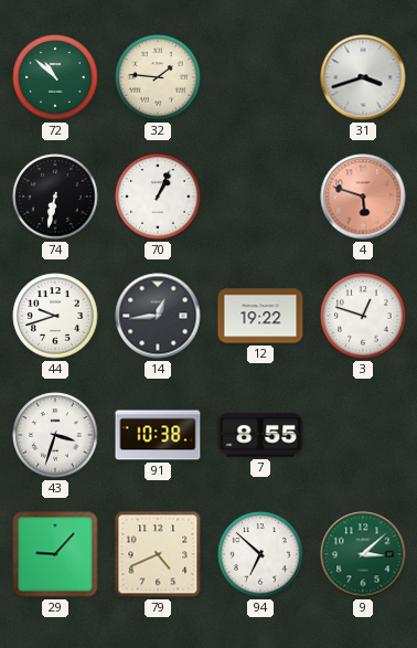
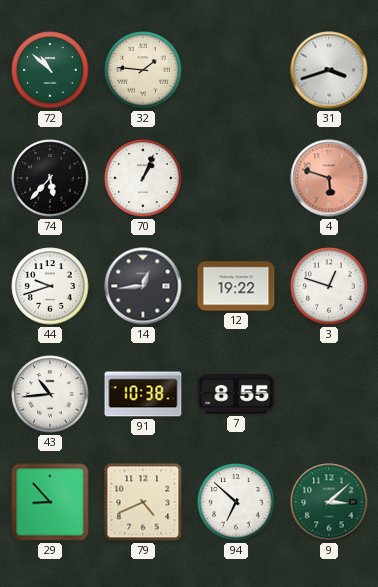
74: 6:32 -> 5:37
43: 3:33 -> 10:44
29: 9:07 -> 8:53
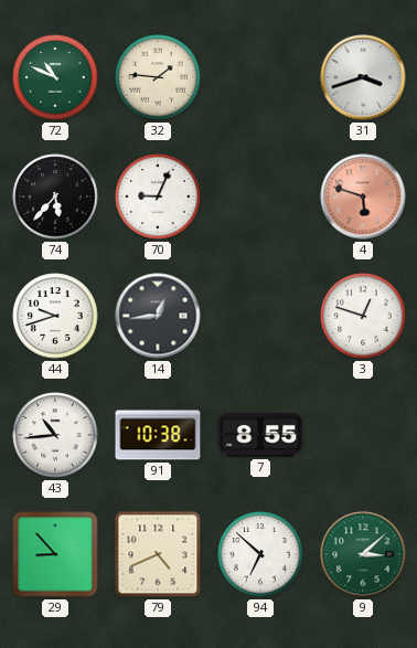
72: 10:52 -> 10:49
70: 1:04 -> 9:04
12: 19:22 -> none
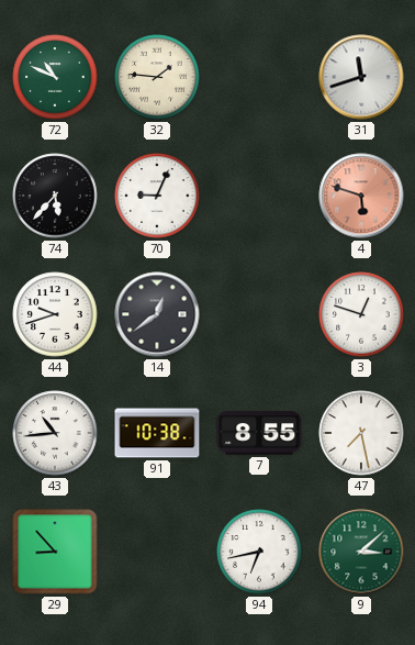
31: 3:42 -> 11:42
14: 12:44 -> 12:39
47: none -> 7:28
79: 4:41 -> none
94: 6:52 -> 6:43
